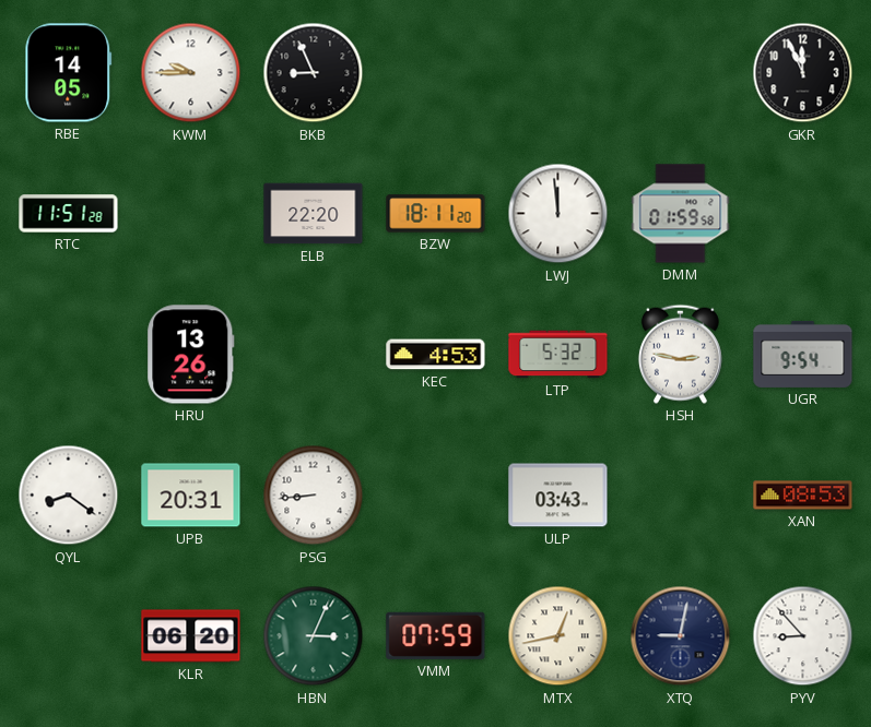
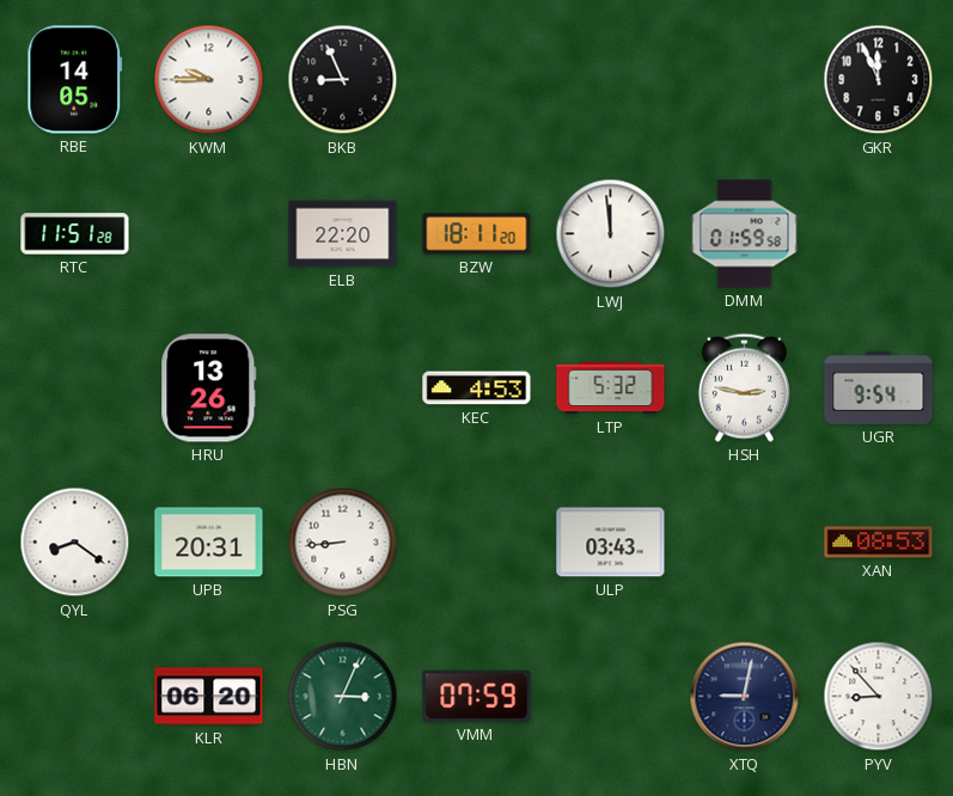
MTX: 12:43 -> none
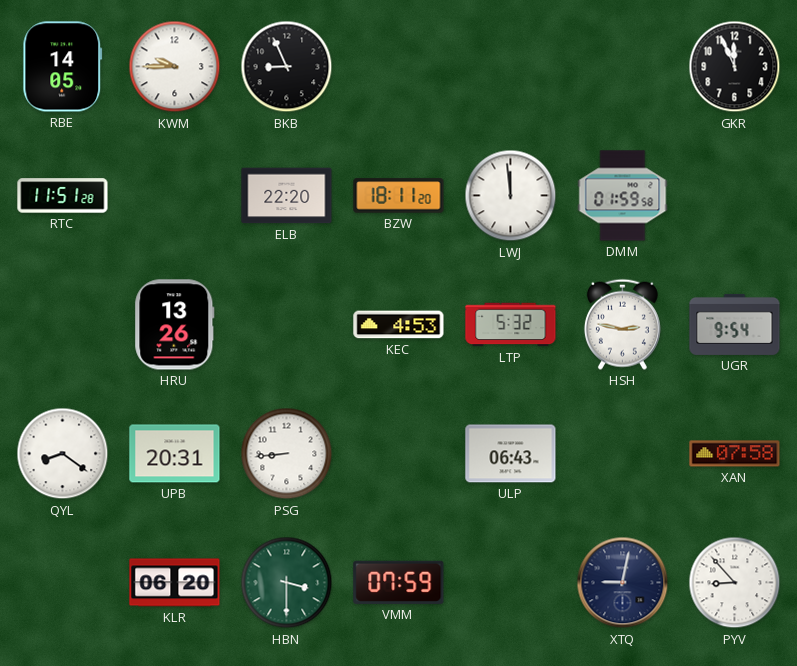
ULP: 03:43 -> 06:43
XAN: 08:53 -> 07:58
HBN: 3:04 -> 3:30
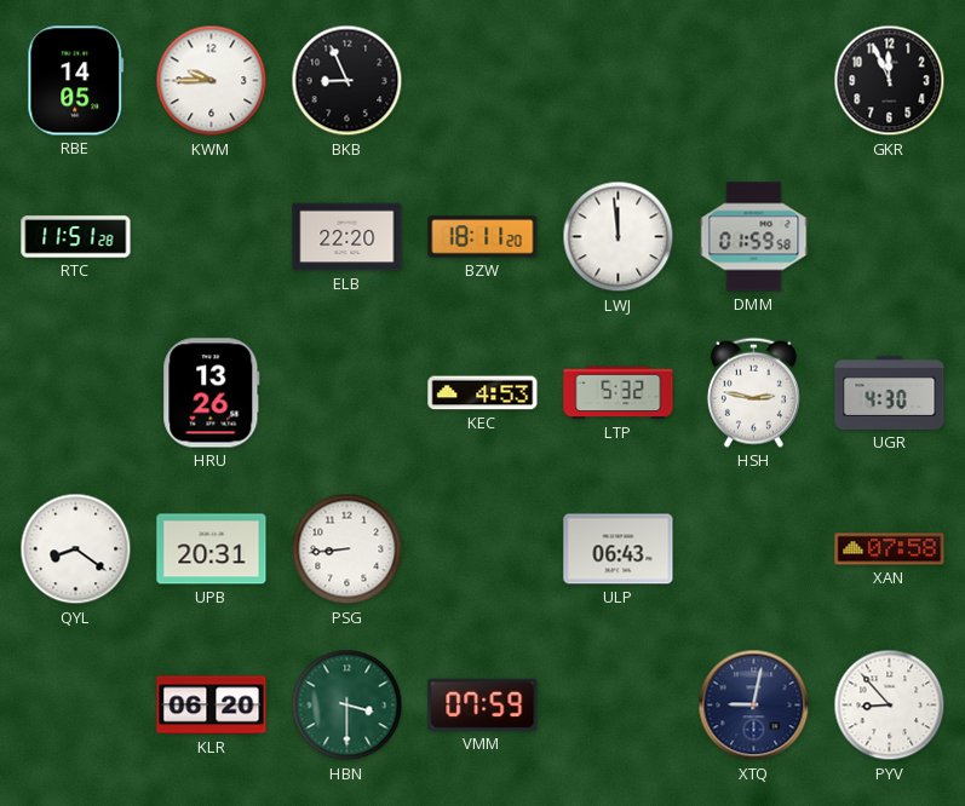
UGR: 9:54 -> 4:30
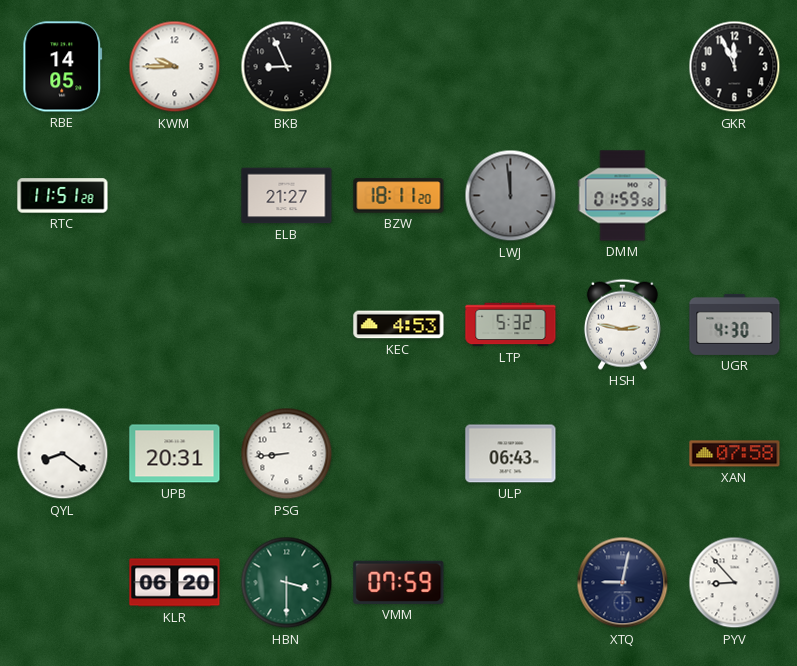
ELB: 22:20 -> 21:27
LWJ dial: white -> grey
HRU: 13:26 -> none
